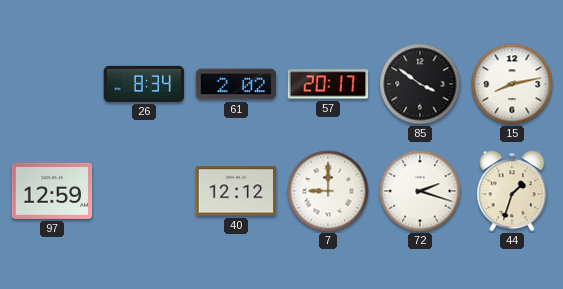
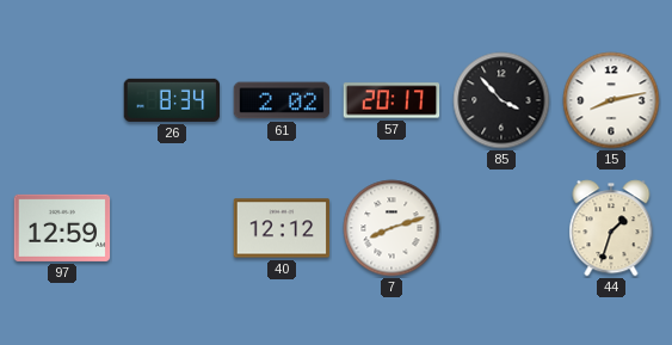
85: 3:51 -> 3:53
7: 9:00 -> 8:12
72: 2:18 -> none
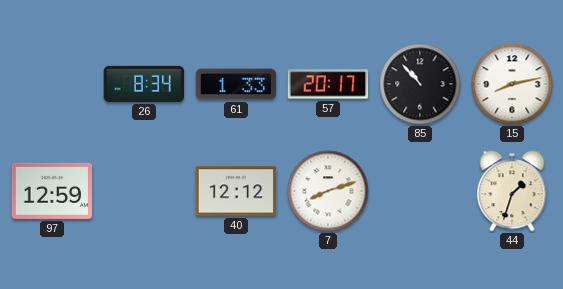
61: 2:02 -> 1:33
85: 3:53 -> 10:53
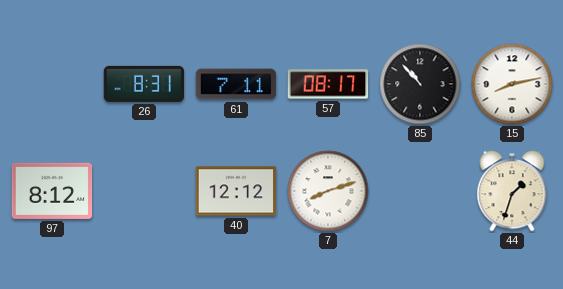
26: 8:34 -> 8:31
61: 1:33 -> 7:11
57: 20:17 -> 08:17
97: 12:59 -> 8:12
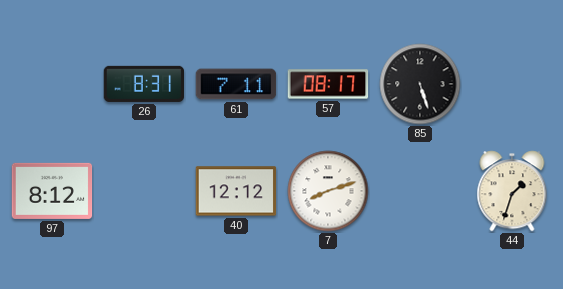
85: 10:53 -> 5:27
15: 8:13 -> none
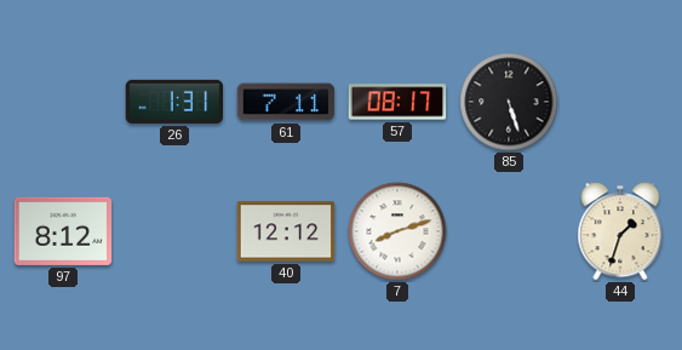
26: 8:31 -> 1:31
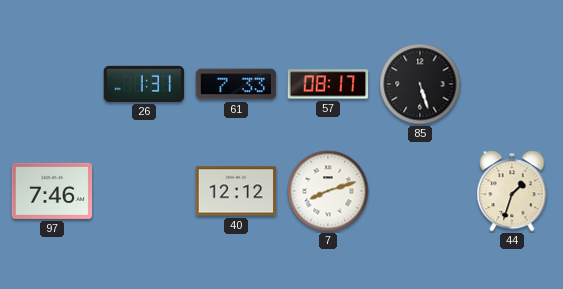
61: 7:11 -> 7:33
97: 8:12 -> 7:46
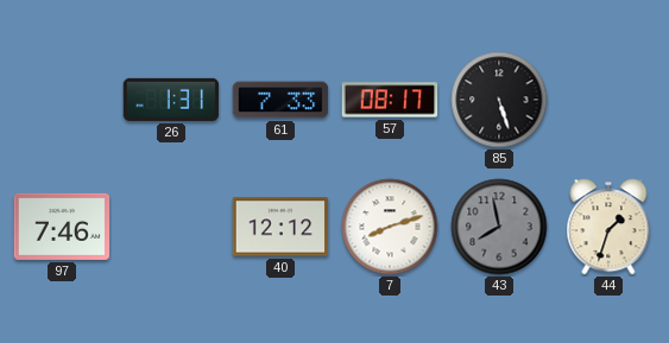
43: none -> 7:58
